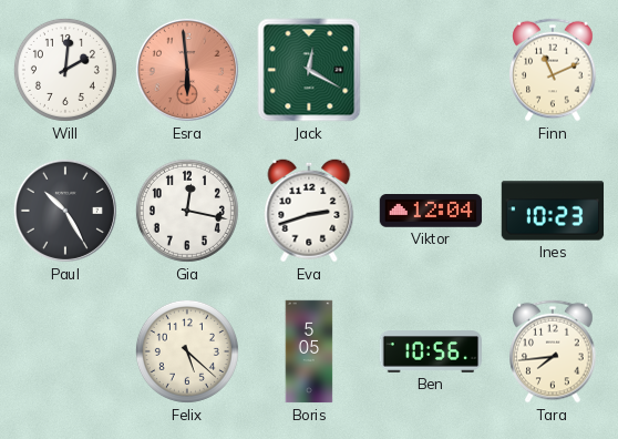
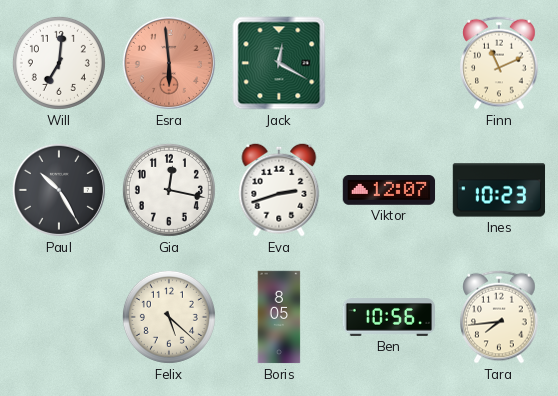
Will: 2:01 -> 7:01
Viktor: 12:04 -> 12:07
Boris: 5:05 -> 8:05
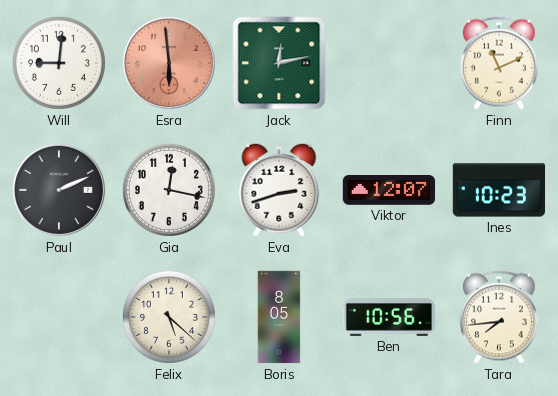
Will: 7:01 -> 9:01
Jack: 12:20 -> 12:13
Paul: 10:25 -> 2:11
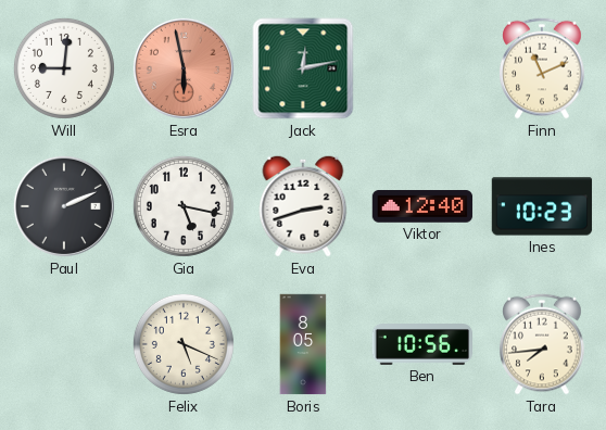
Esra: 5:59 -> 5:58
Gia: 12:17 -> 5:17
Viktor: 12:07 -> 12:40
Felix: 5:22 -> 5:19
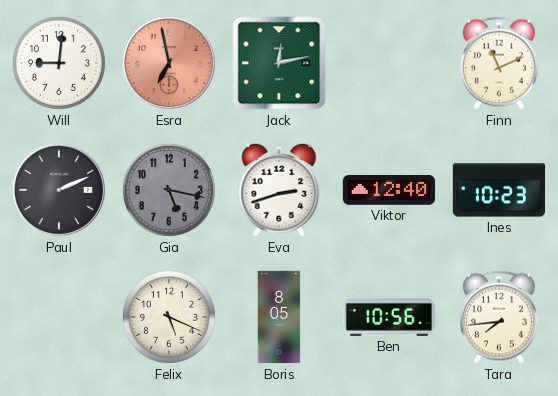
Esra: 5:58 -> 6:58
Gia dial: white -> grey
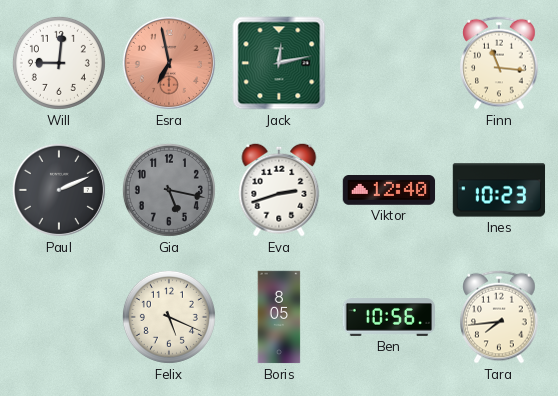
Finn: 11:11 -> 11:16
